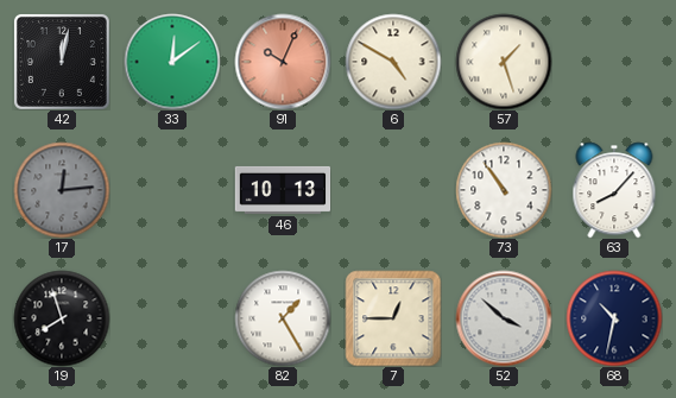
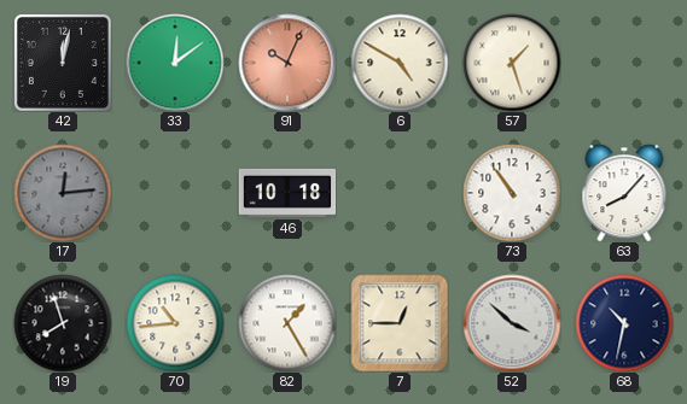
46: 10:13 -> 10:18
70: none -> 10:44
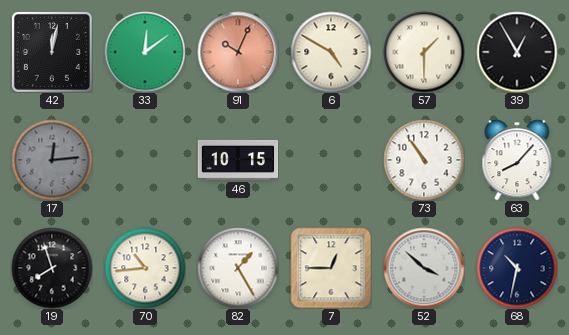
57: 1:27 -> 1:30
39: none -> 12:55
46: 10:18 -> 10:15
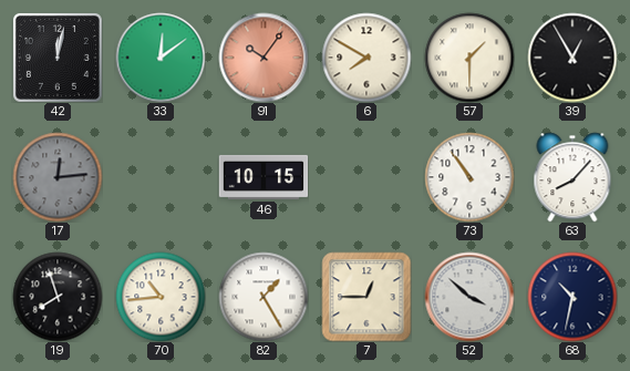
91: 10:04 -> 10:06
6: 4:50 -> 7:50
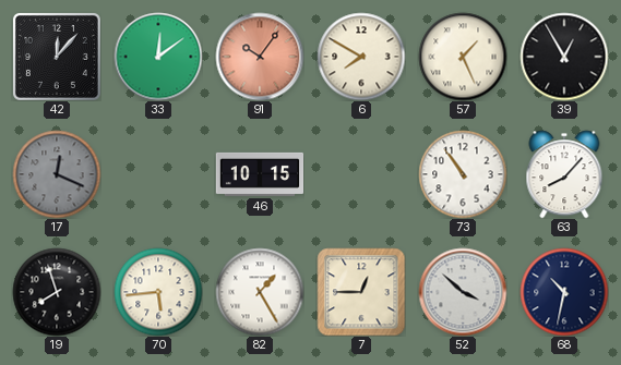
42: 12:02 -> 12:07
57: 1:30 -> 1:26
17: 12:14 -> 12:19
70: 10:44 -> 5:44
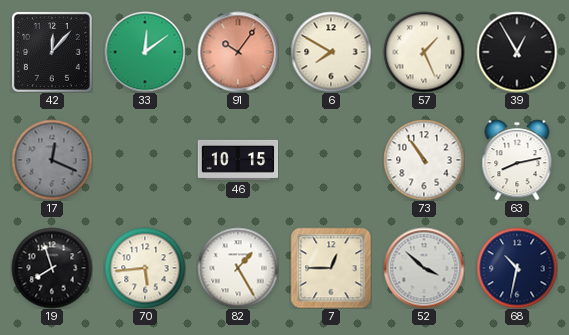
63: 8:07 -> 8:13
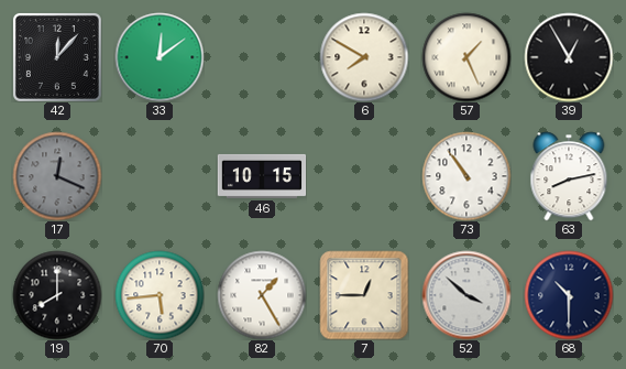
91: 10:06 -> none
19: 7:57 -> 8:00
68: 10:32 -> 10:30
